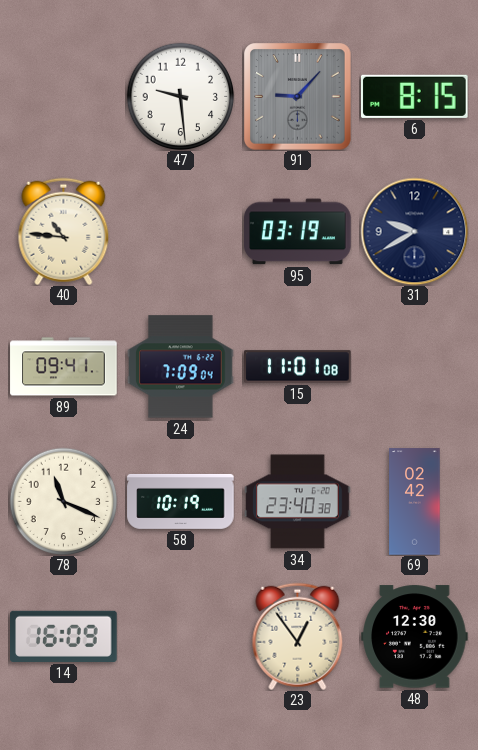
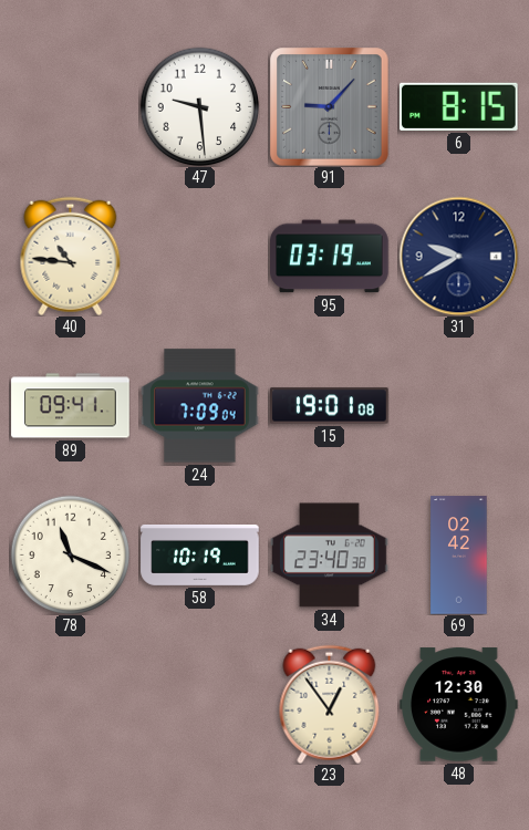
15: 11:01 -> 19:01
14: 16:09 -> none
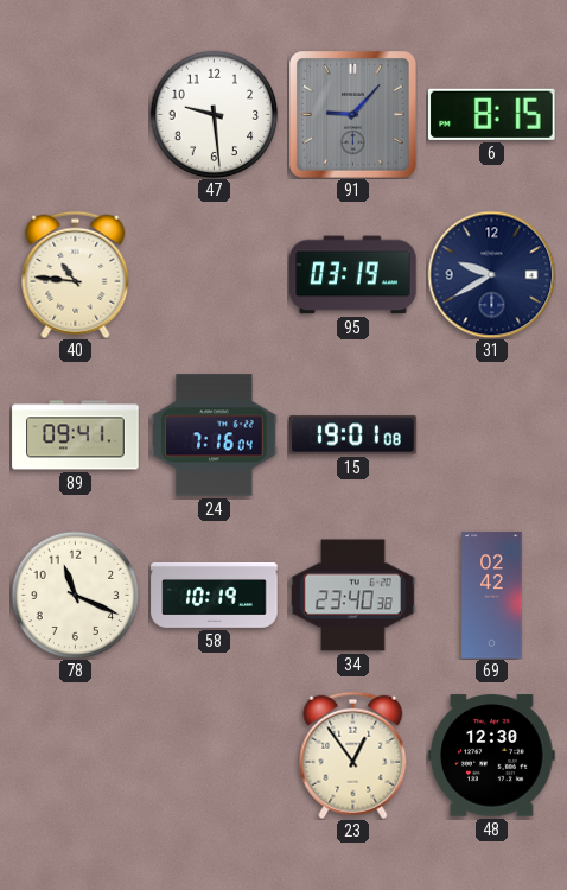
24: 7:09 -> 7:16
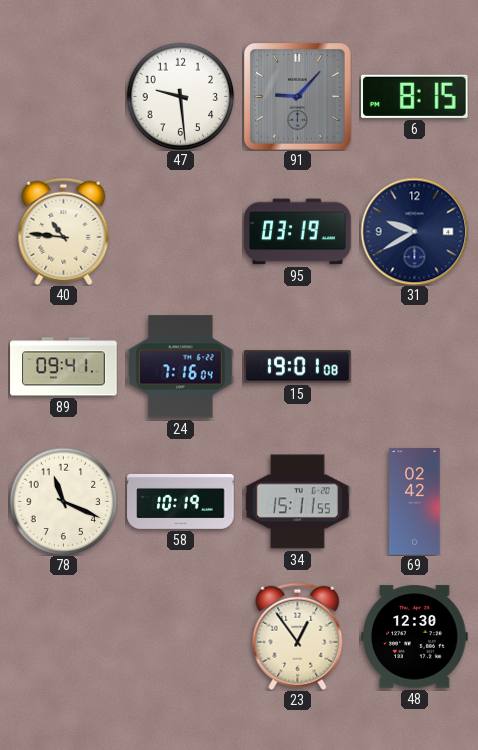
34: 23:40 -> 15:11
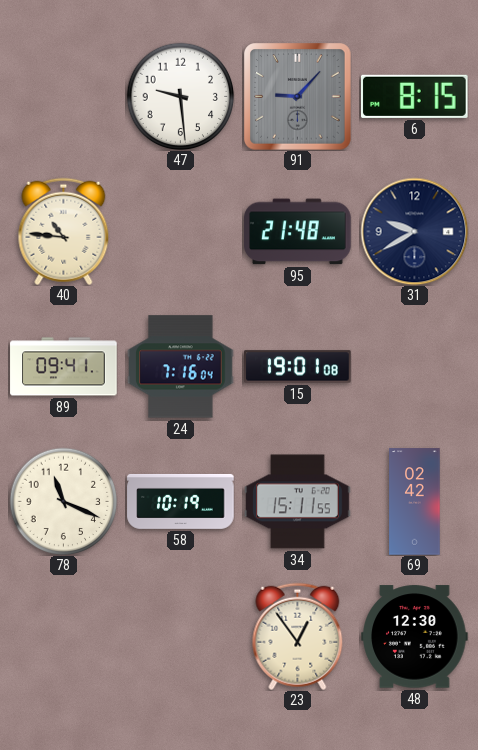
95: 03:19 -> 21:48
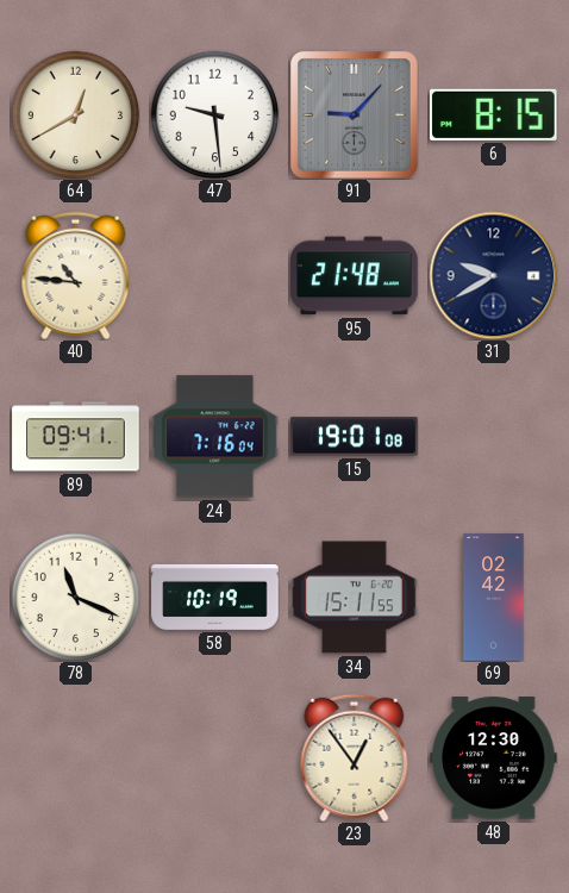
64: none -> 12:40
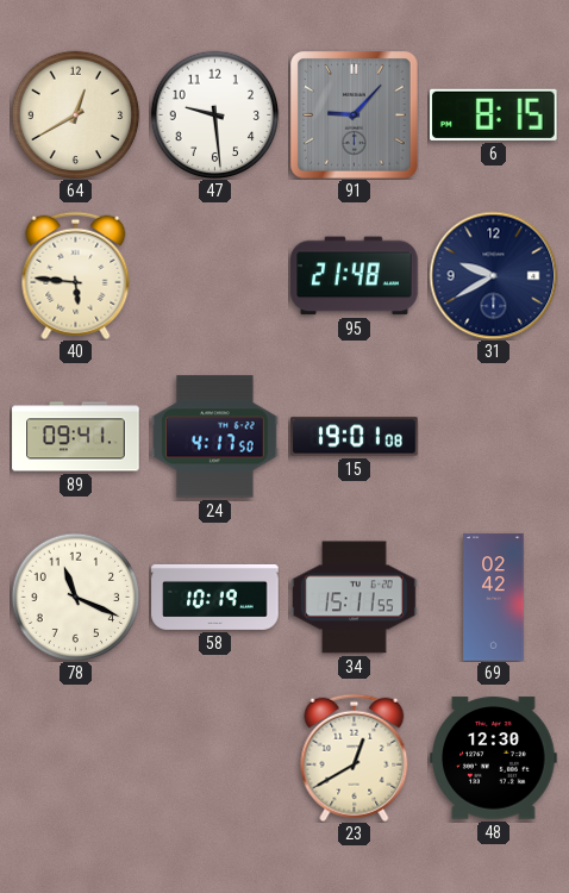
40: 10:46 -> 5:46
24: 7:16 -> 4:17
23: 12:54 -> 12:40
